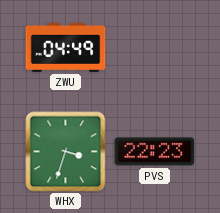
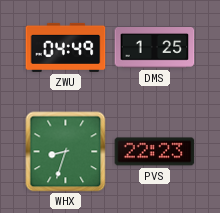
DMS: none -> 1:25
WHX: 3:33 -> 8:33
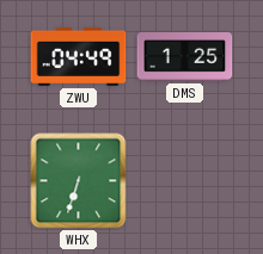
WHX: 8:33 -> 6:33
PVS: 22:23 -> none
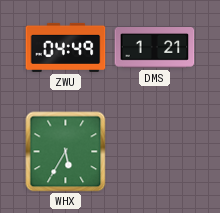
DMS: 1:25 -> 1:21
WHX: 6:33 -> 5:35
